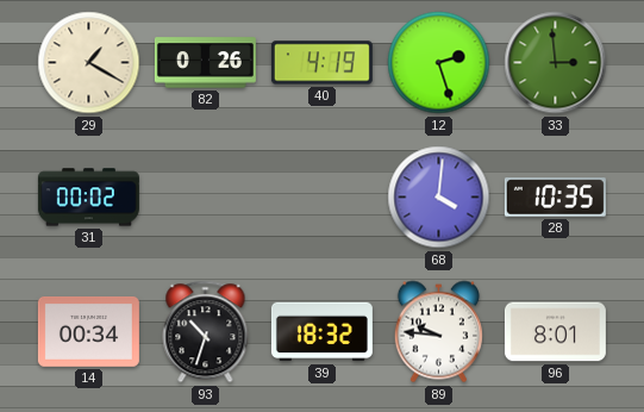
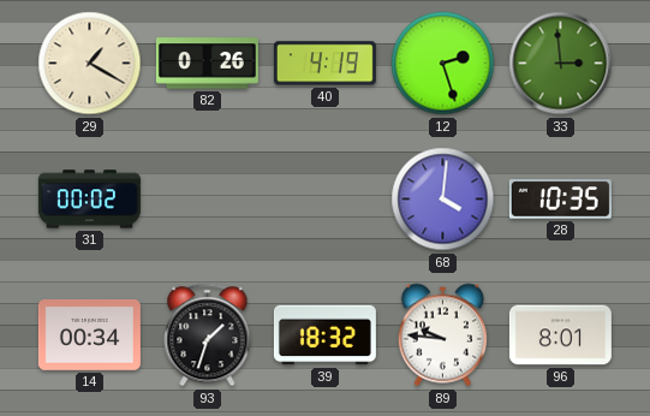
93: 10:33 -> 1:33
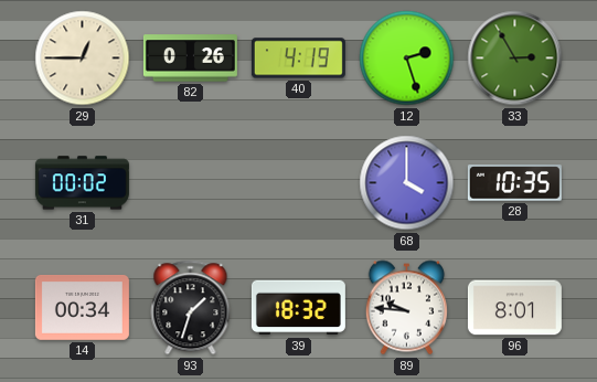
29: 1:20 -> 12:45
33: 2:59 -> 2:55
68: 4:01 -> 4:00
